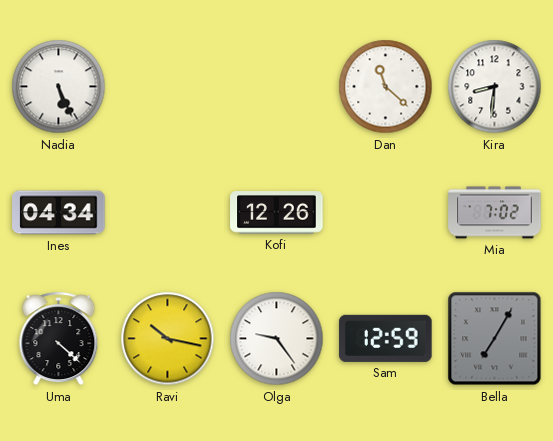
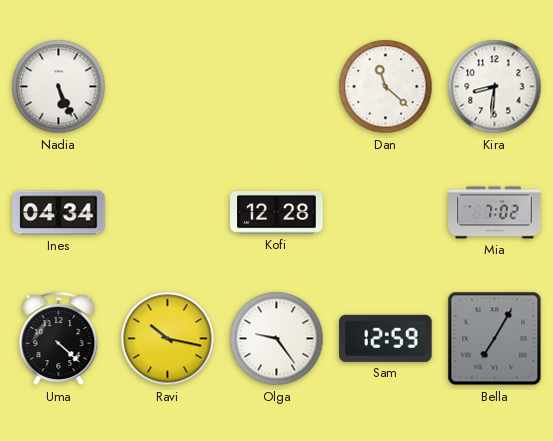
Kofi: 12:26 -> 12:28
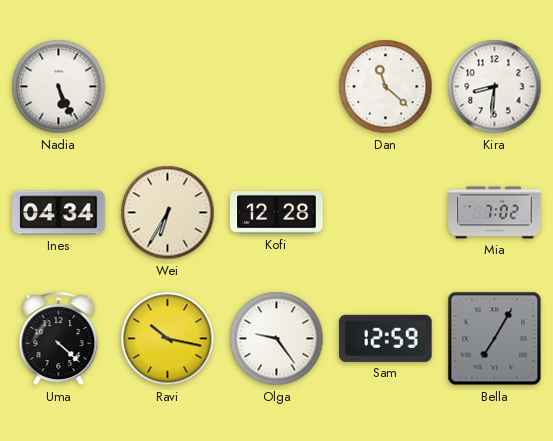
Wei: none -> 6:35
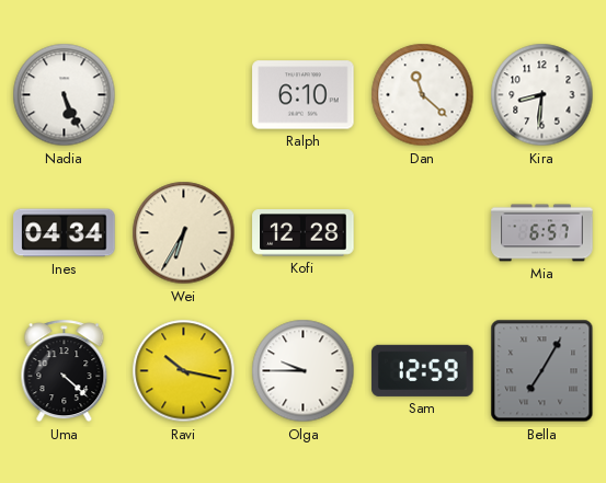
Ralph: none -> 6:10
Mia: 7:02 -> 6:57
Olga: 9:24 -> 9:45
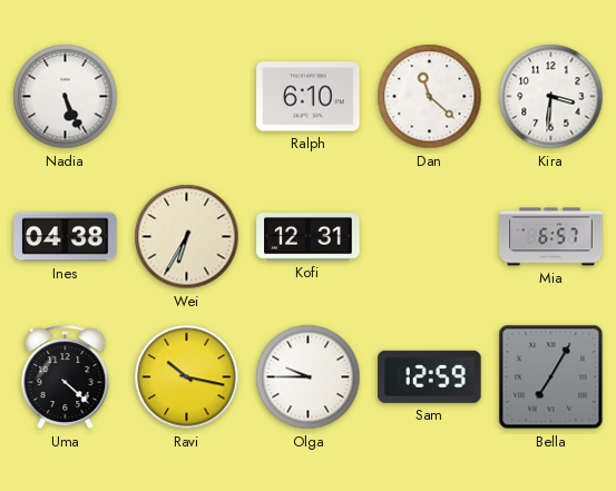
Kira: 8:31 -> 3:31
Ines: 04:34 -> 04:38
Kofi: 12:28 -> 12:31
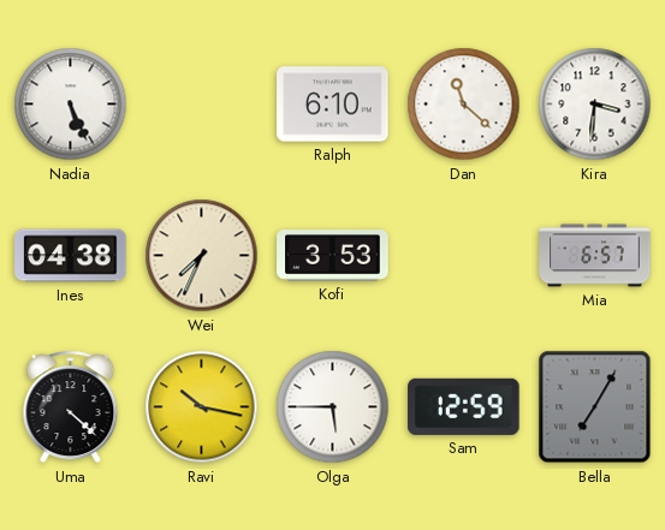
Wei: 6:35 -> 7:34
Kofi: 12:31 -> 3:53
Olga: 9:45 -> 5:45
